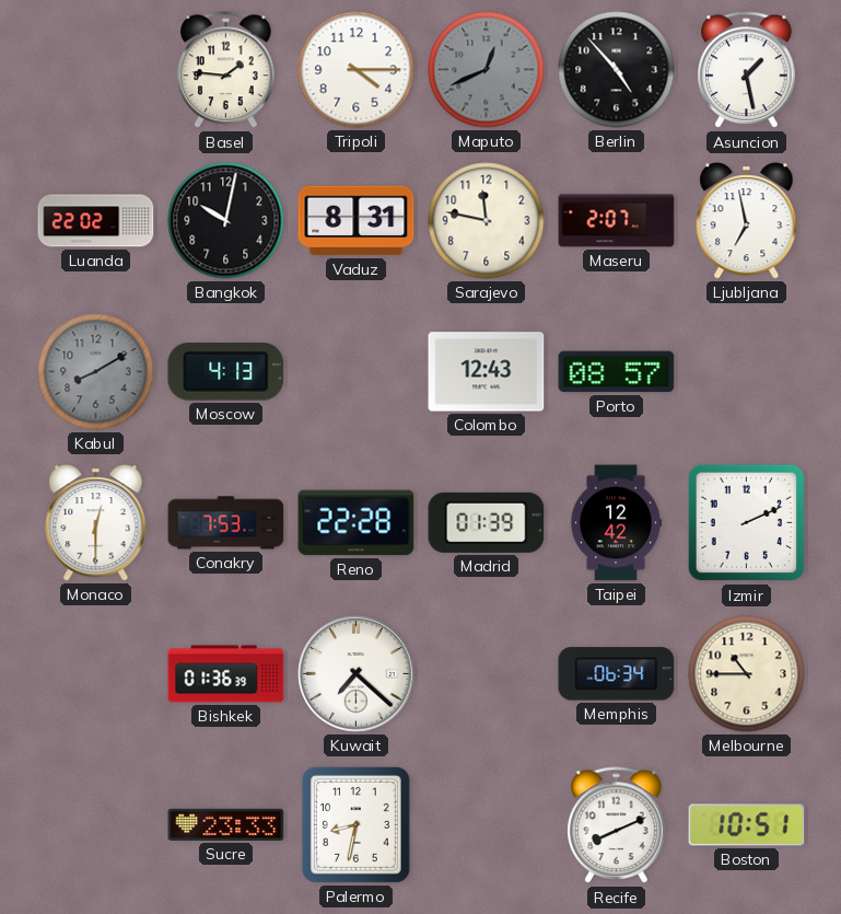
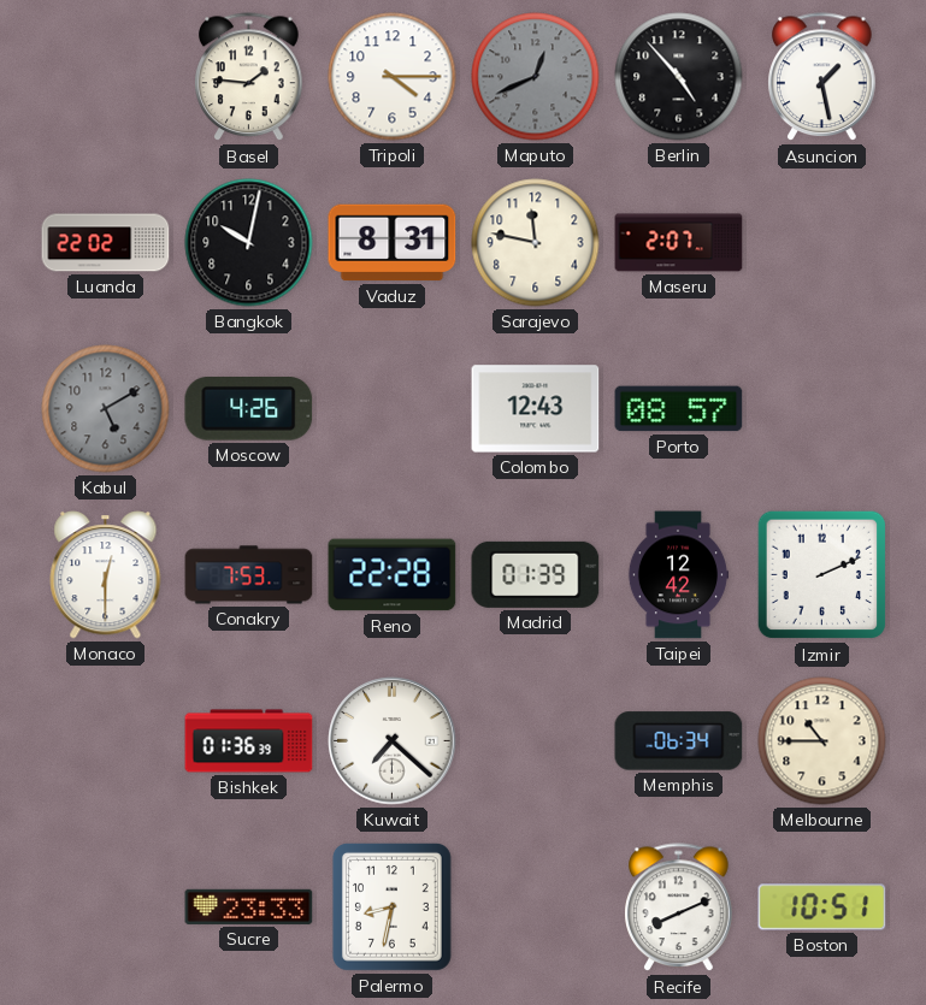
Ljubljana: 6:58 -> none
Kabul: 8:10 -> 5:10
Moscow: 4:13 -> 4:26
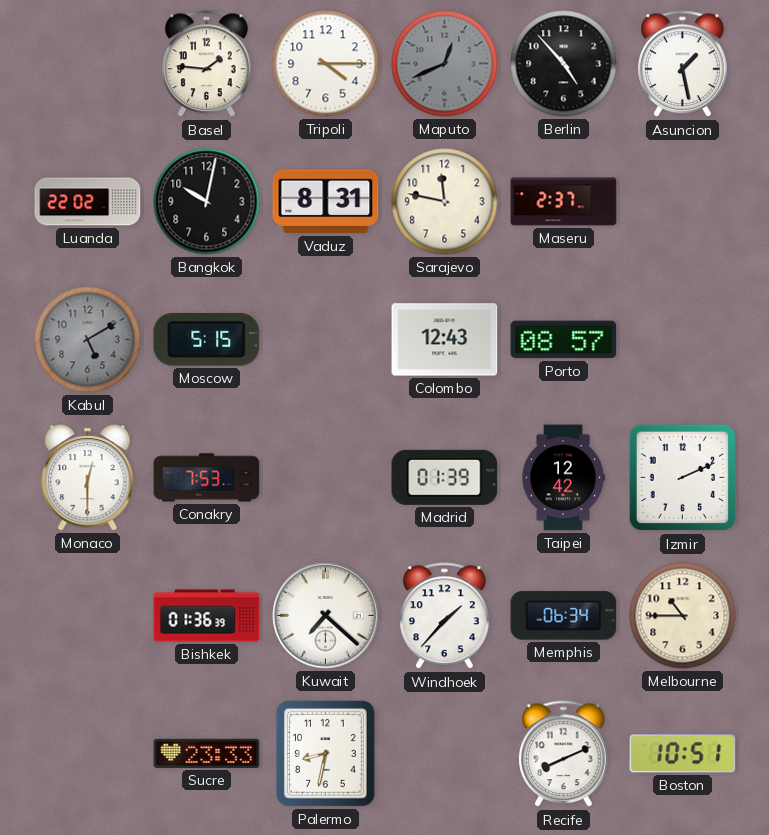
Maseru: 2:07 -> 2:37
Moscow: 4:26 -> 5:15
Reno: 22:28 -> none
Windhoek: none -> 1:37
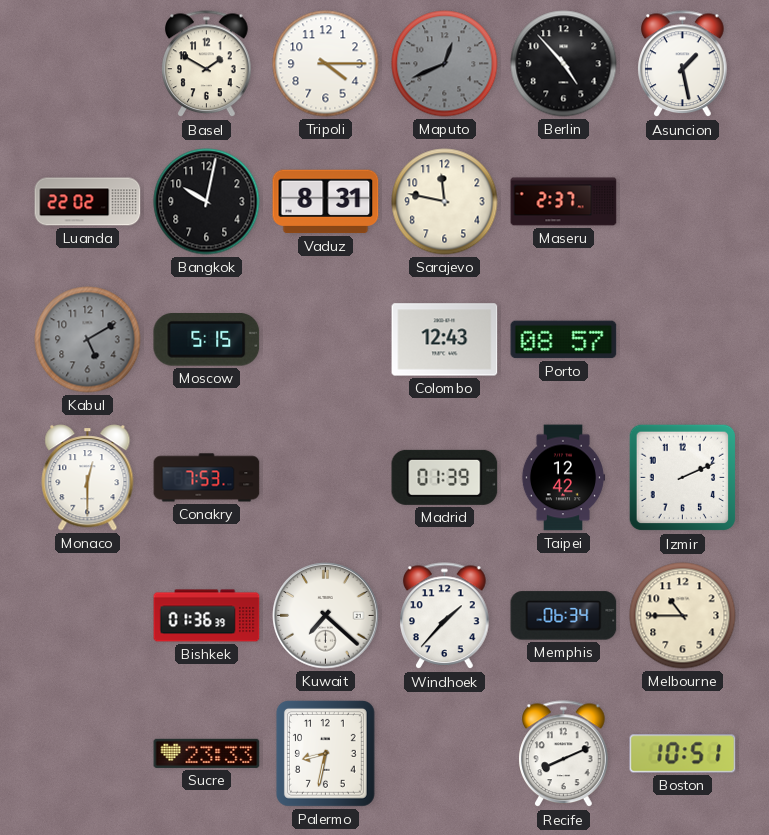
Basel: 1:46 -> 1:50
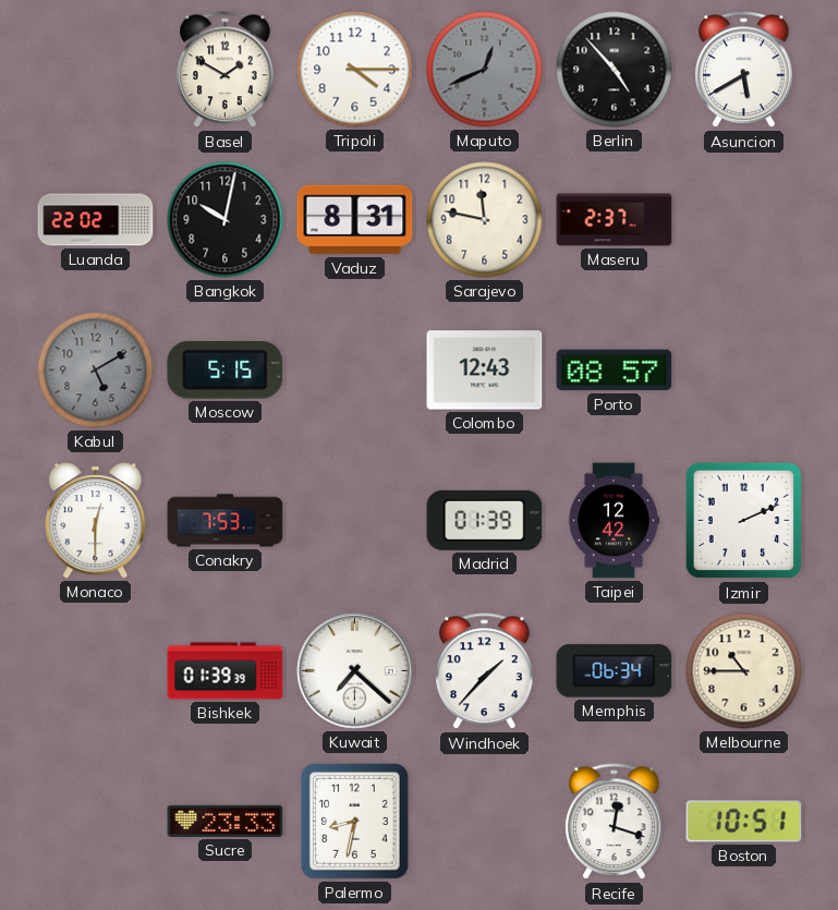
Asuncion: 1:28 -> 5:40
Bishkek: 01:36 -> 01:39
Recife: 8:11 -> 12:18
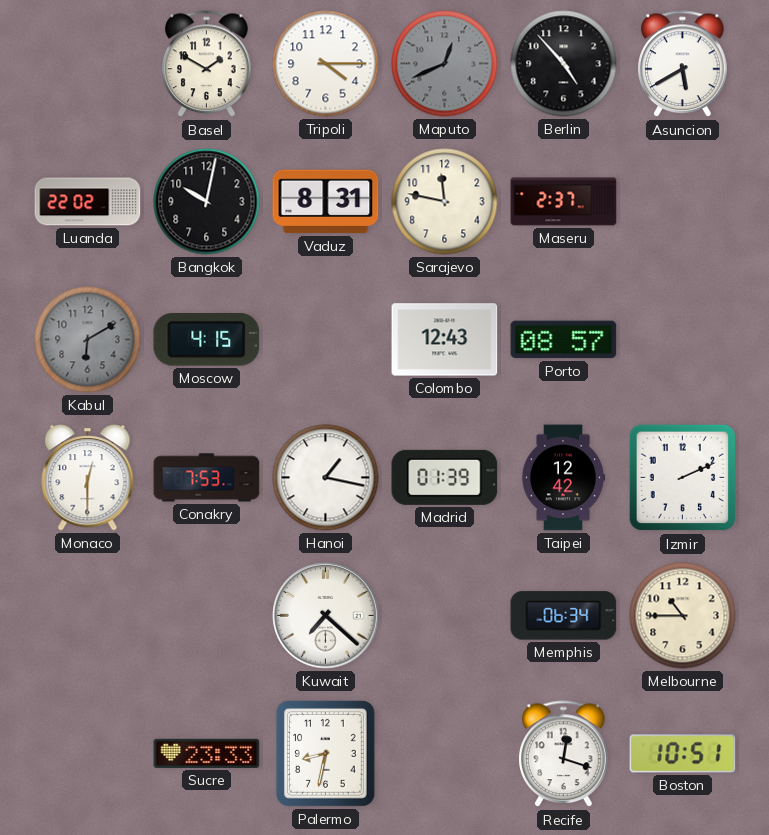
Kabul: 5:10 -> 6:10
Moscow: 5:15 -> 4:15
Hanoi: none -> 1:17
Bishkek: 01:39 -> none
Windhoek: 1:37 -> none
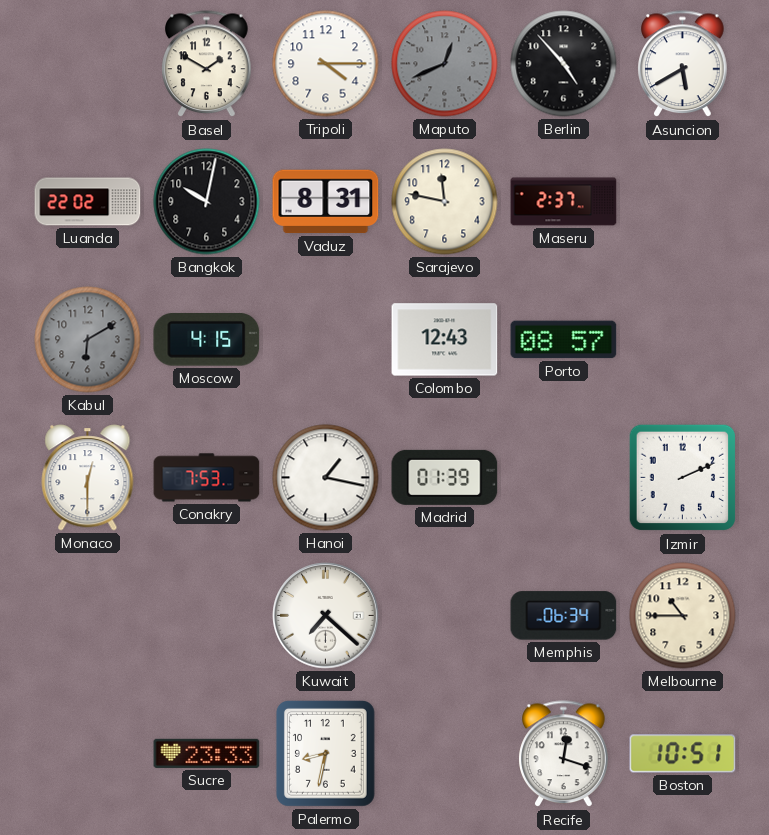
Taipei: 12:42 -> none
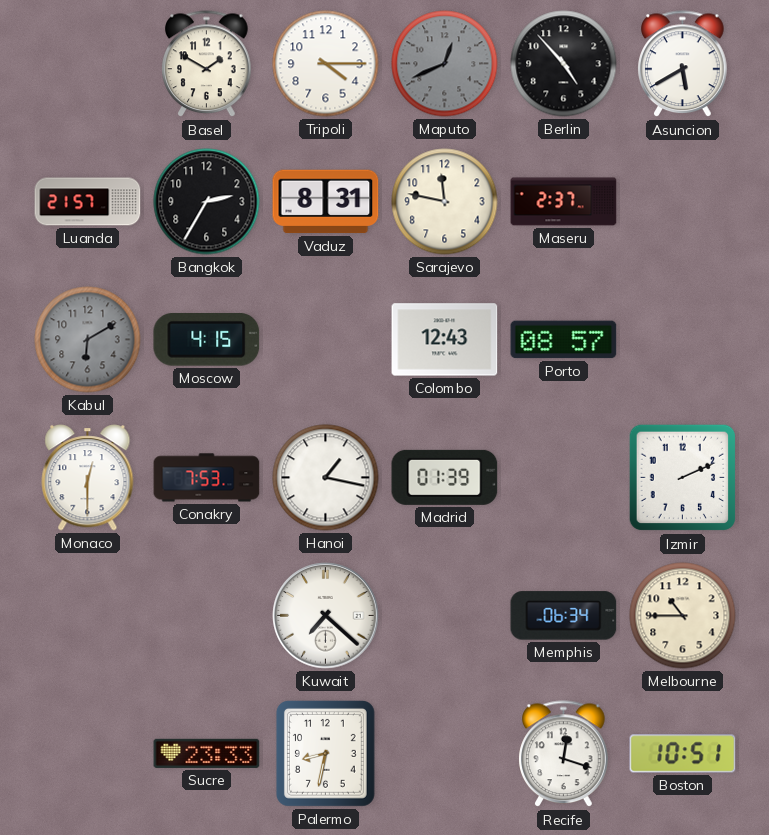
Luanda: 22:02 -> 21:57
Bangkok: 10:02 -> 2:35
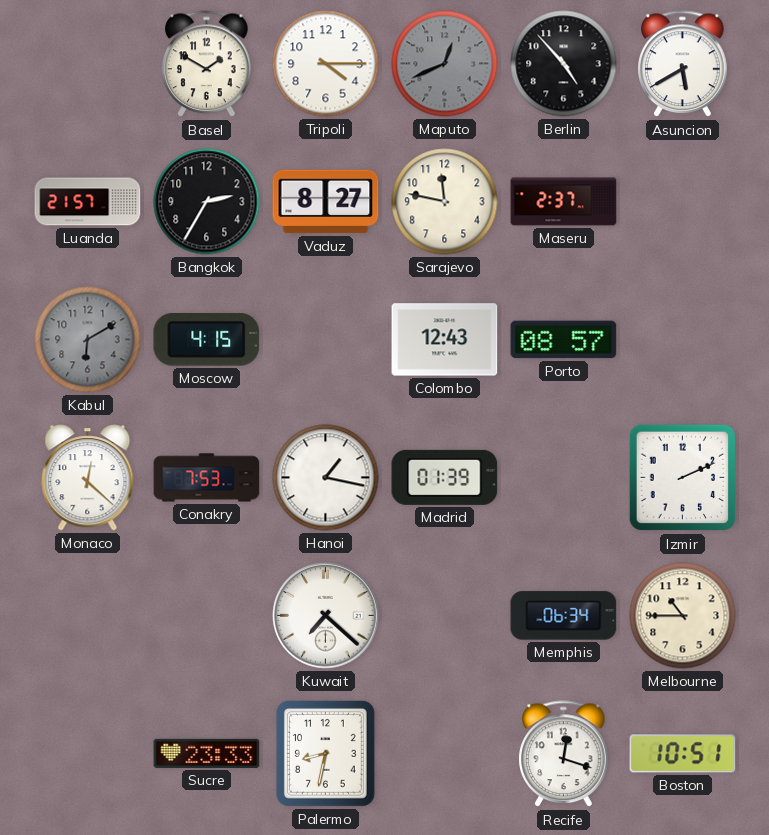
Vaduz: 8:31 -> 8:27
Monaco: 12:30 -> 12:22
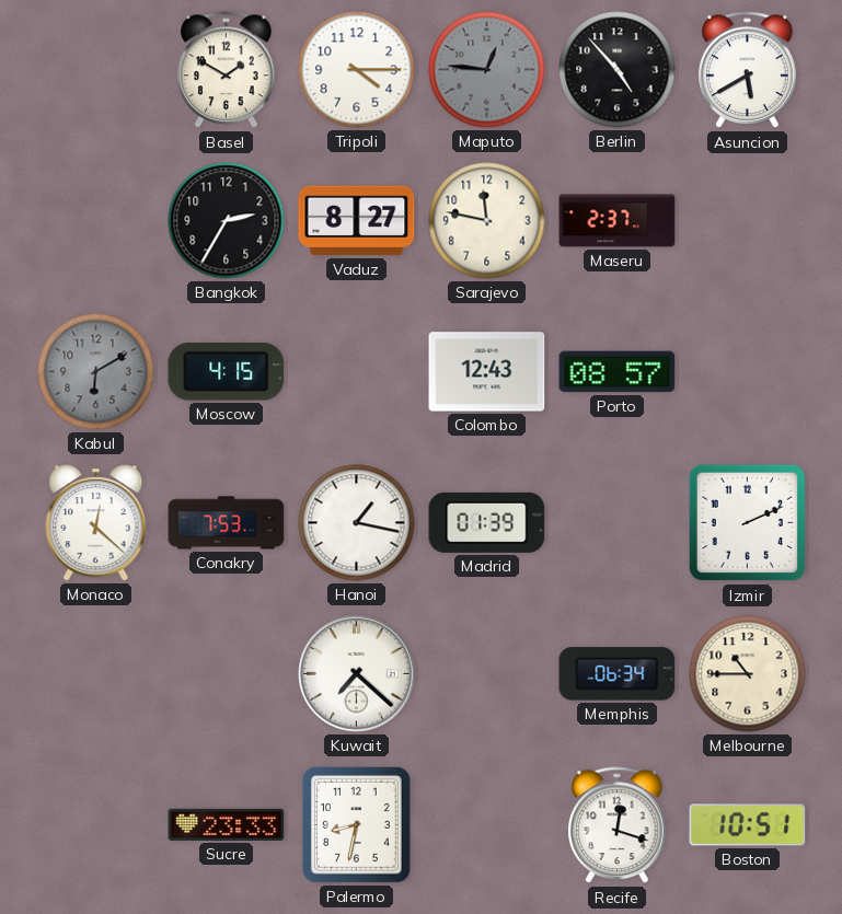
Maputo: 12:41 -> 12:46
Luanda: 21:57 -> none
